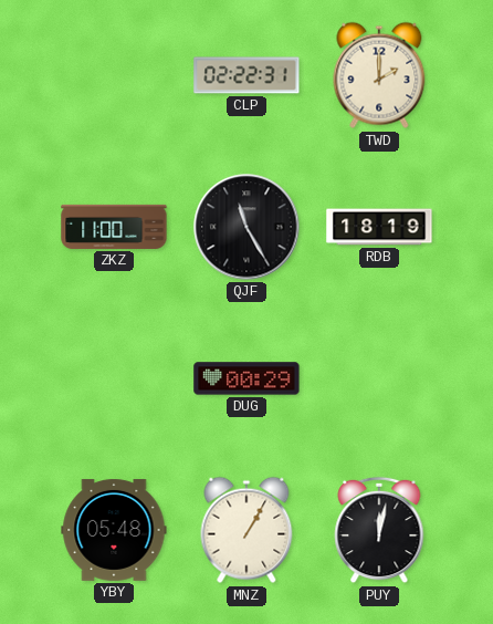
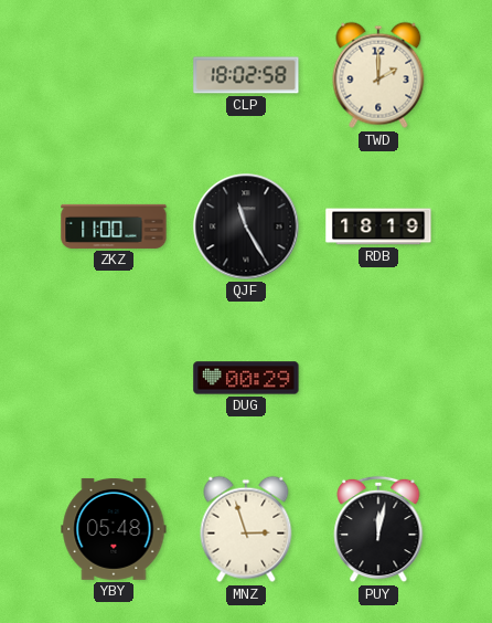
CLP: 02:22 -> 18:02
MNZ: 1:05 -> 2:57
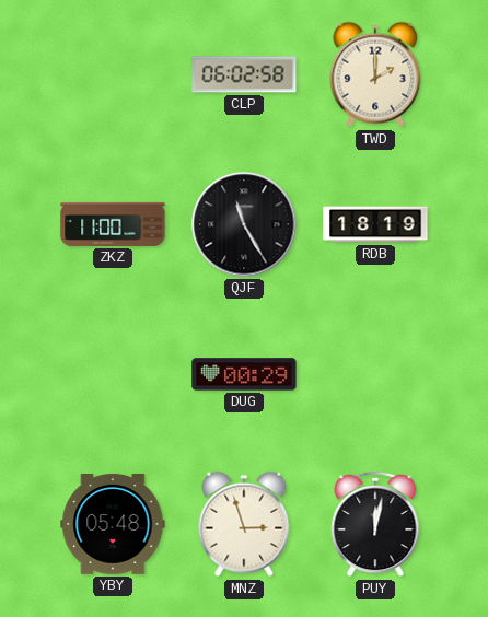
CLP: 18:02 -> 06:02
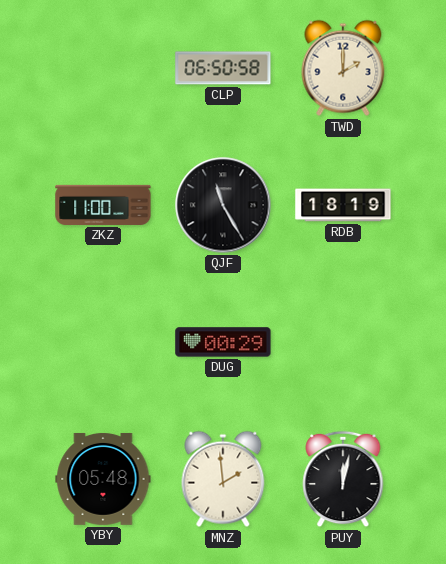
CLP: 06:02 -> 06:50
MNZ: 2:57 -> 1:59
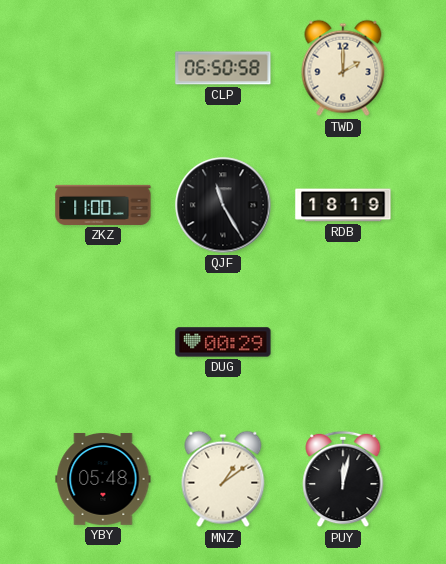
MNZ: 1:59 -> 1:09
